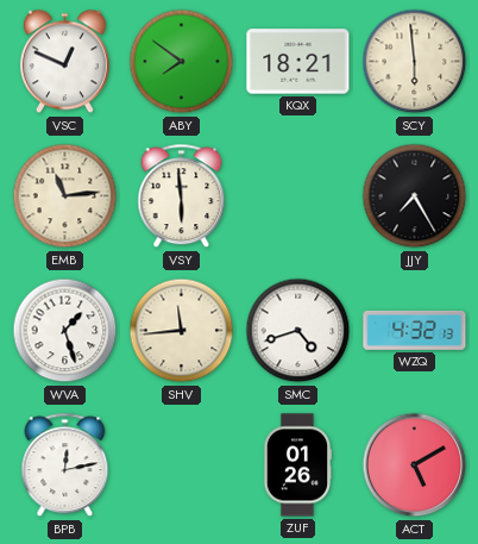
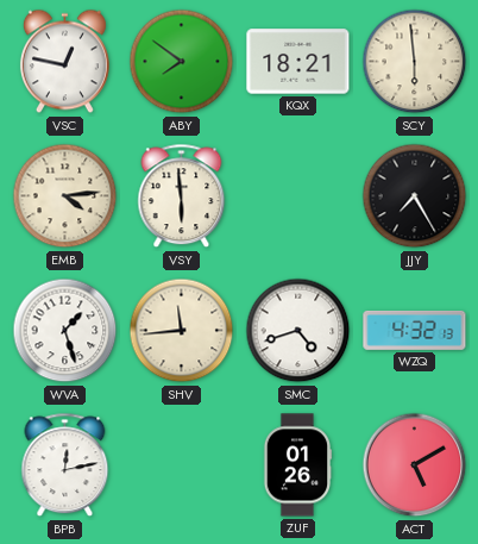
VSC: 12:49 -> 12:47
EMB: 11:14 -> 4:14
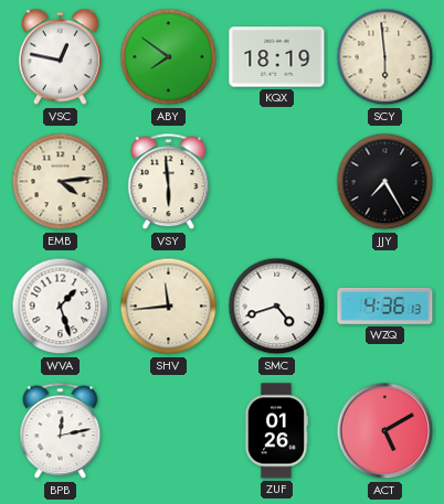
KQX: 18:21 -> 18:19
WZQ: 4:32 -> 4:36
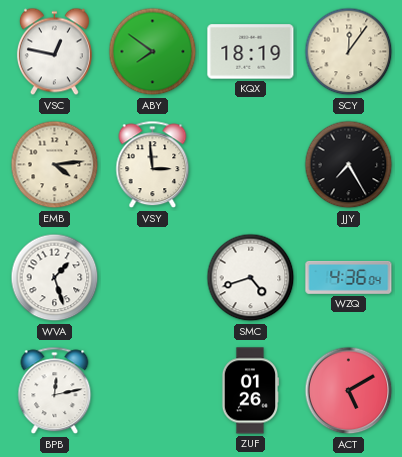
SCY: 5:59 -> 12:06
VSY: 5:59 -> 2:59
SHV: 11:44 -> none
WZQ: 4:36:13 -> 4:36:04
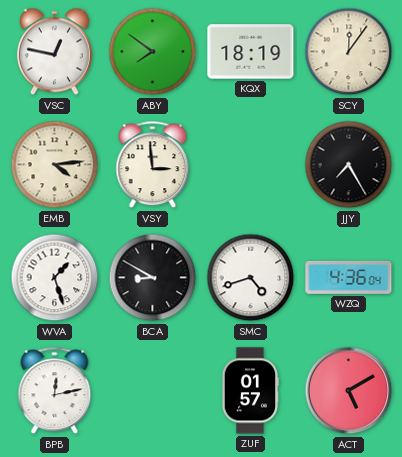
BCA: none -> 8:50
ZUF: 01:26 -> 01:57
